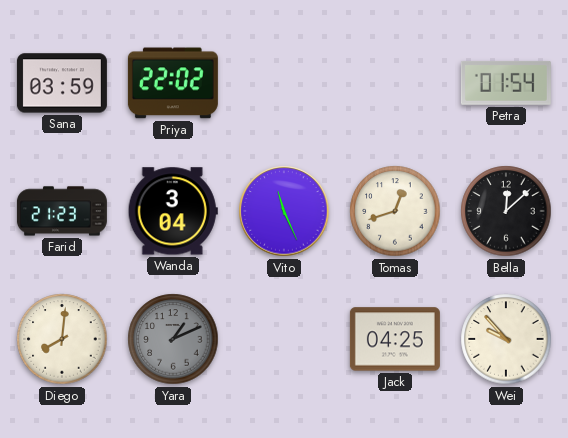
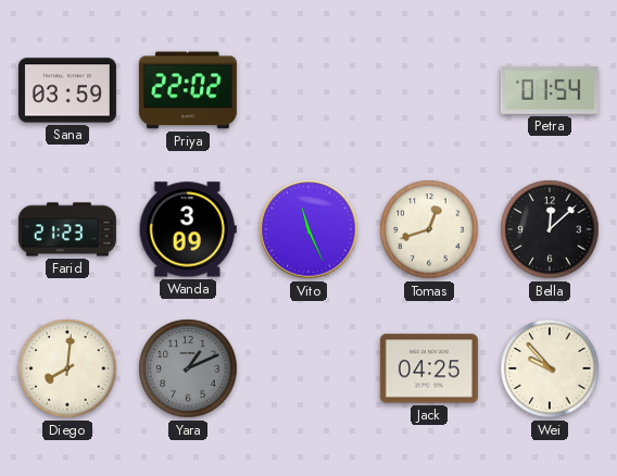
Wanda: 3:04 -> 3:09
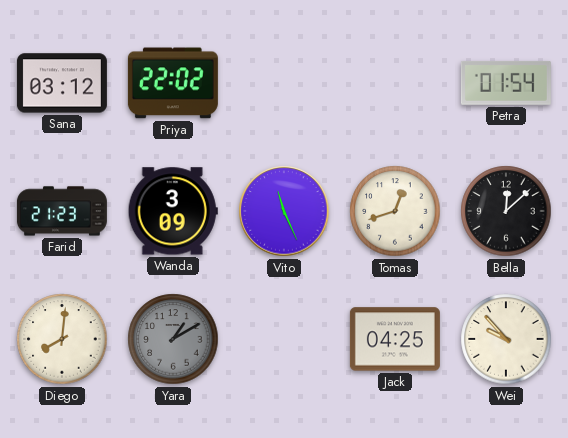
Sana: 03:59 -> 03:12
Yara: 1:11 -> 1:10
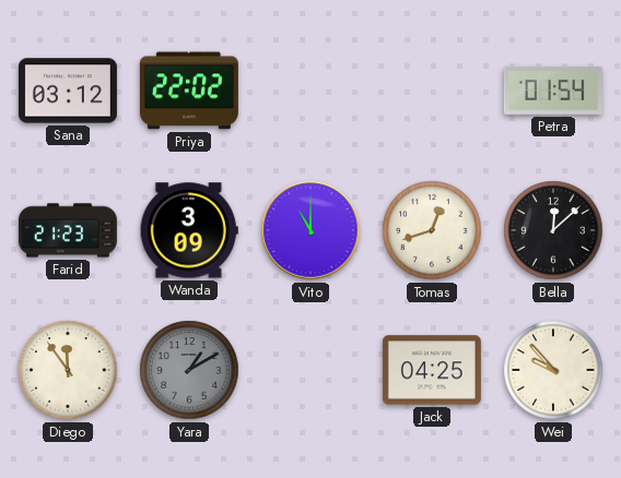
Vito: 11:26 -> 11:00
Diego: 8:01 -> 11:54
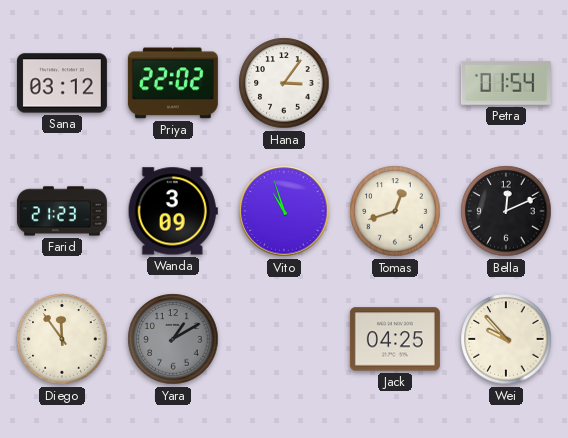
Hana: none -> 3:06
Vito: 11:00 -> 10:57
Bella: 12:08 -> 12:11
